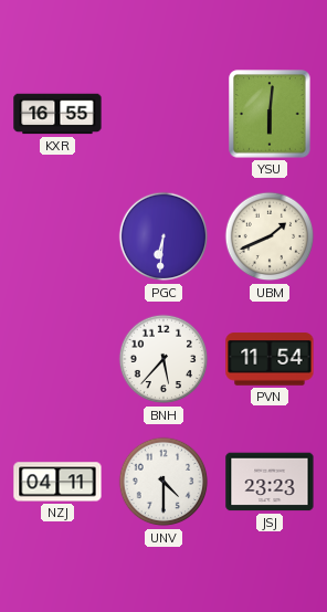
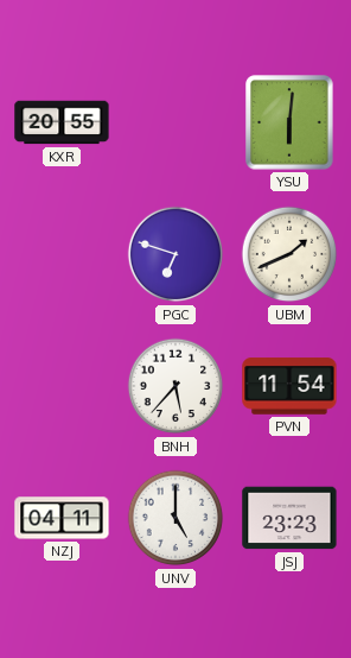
KXR: 16:55 -> 20:55
PGC: 6:31 -> 6:48
UNV: 4:30 -> 5:00
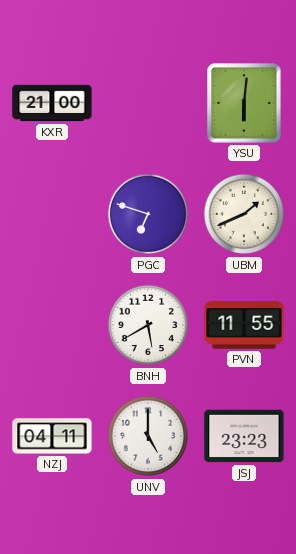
KXR: 20:55 -> 21:00
BNH: 5:37 -> 5:40
PVN: 11:54 -> 11:55
